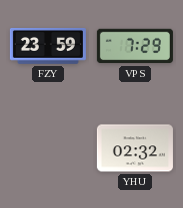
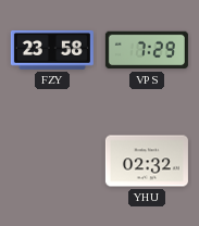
FZY: 23:59 -> 23:58
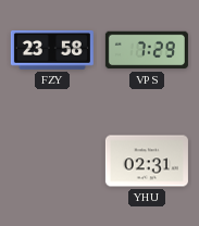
YHU: 02:32 -> 02:31
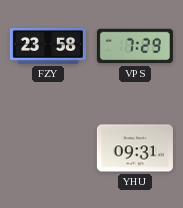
YHU: 02:31 -> 09:31
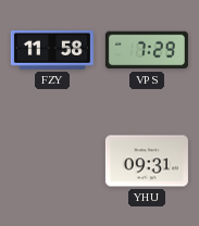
FZY: 23:58 -> 11:58
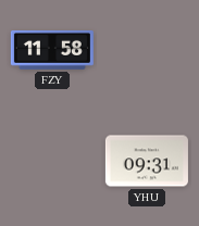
VPS: 7:29 -> none
